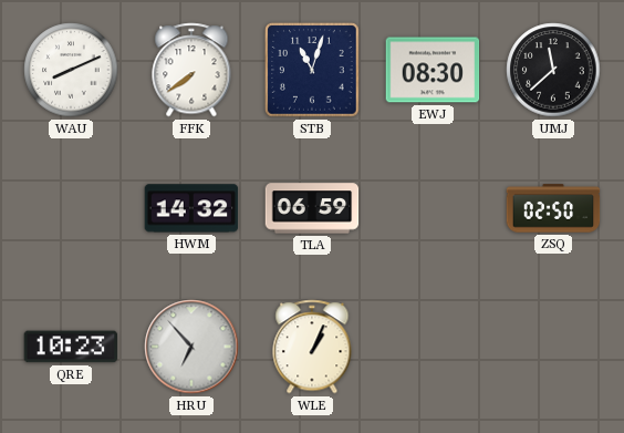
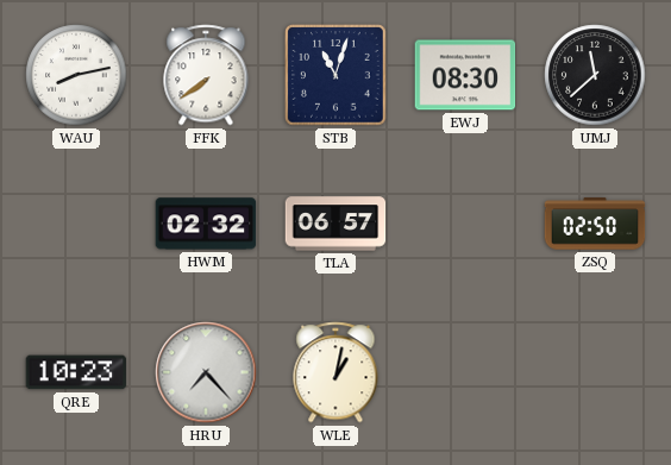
WAU: 8:11 -> 8:13
HWM: 14:32 -> 02:32
TLA: 06:59 -> 06:57
HRU: 6:53 -> 7:23
WLE: 1:04 -> 1:02
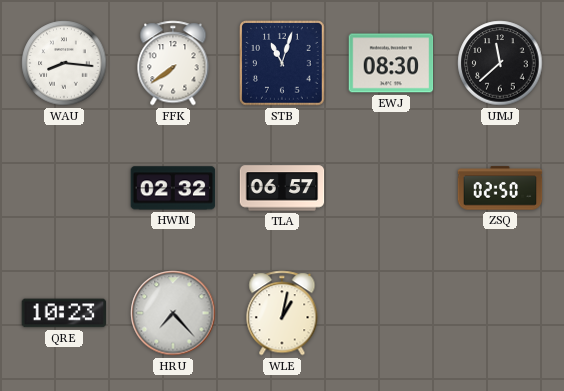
WAU: 8:13 -> 8:16
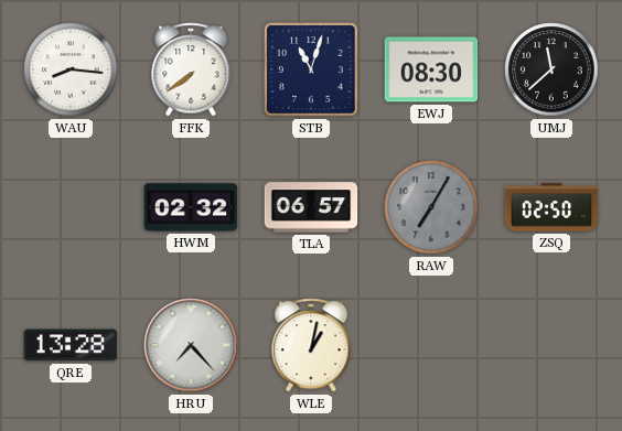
RAW: none -> 7:05
QRE: 10:23 -> 13:28
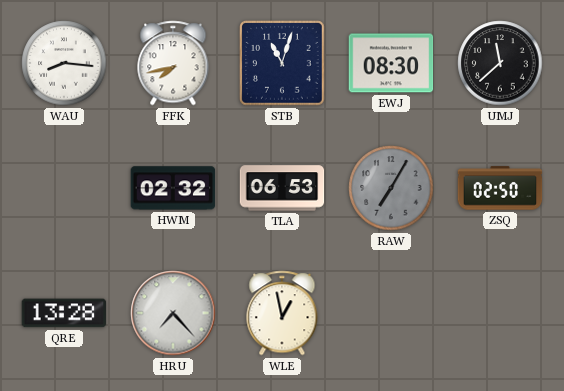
FFK: 7:39 -> 7:43
TLA: 06:57 -> 06:53
WLE: 1:02 -> 12:58
